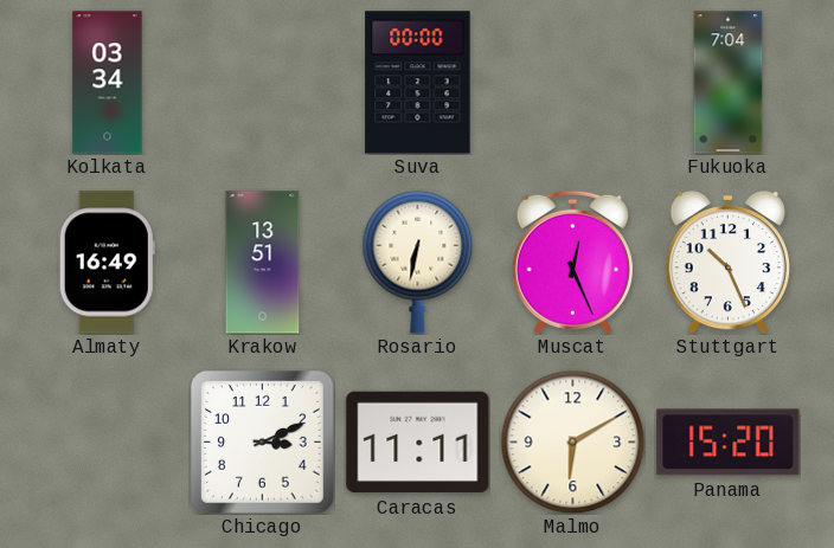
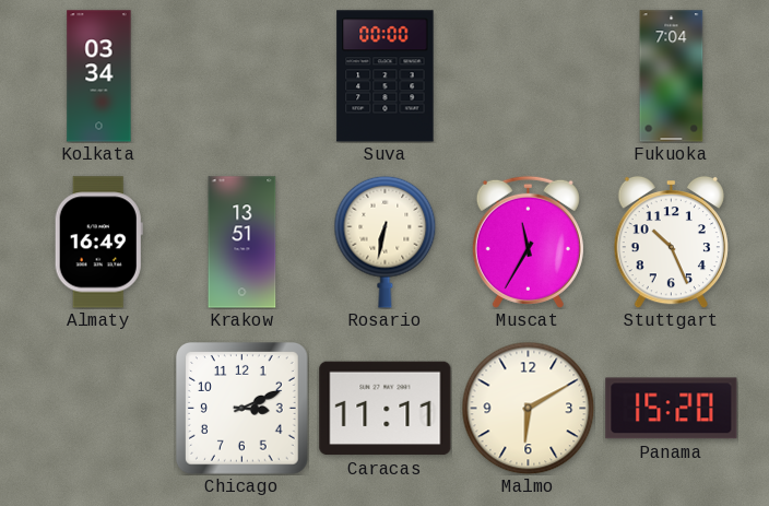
Muscat: 12:26 -> 11:35
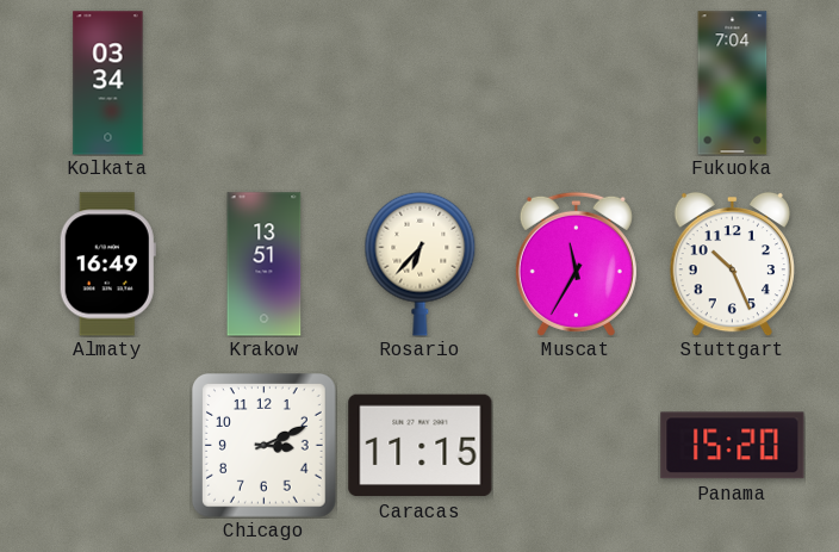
Suva: 00:00 -> none
Rosario: 6:32 -> 6:37
Caracas: 11:11 -> 11:15
Malmo: 6:10 -> none
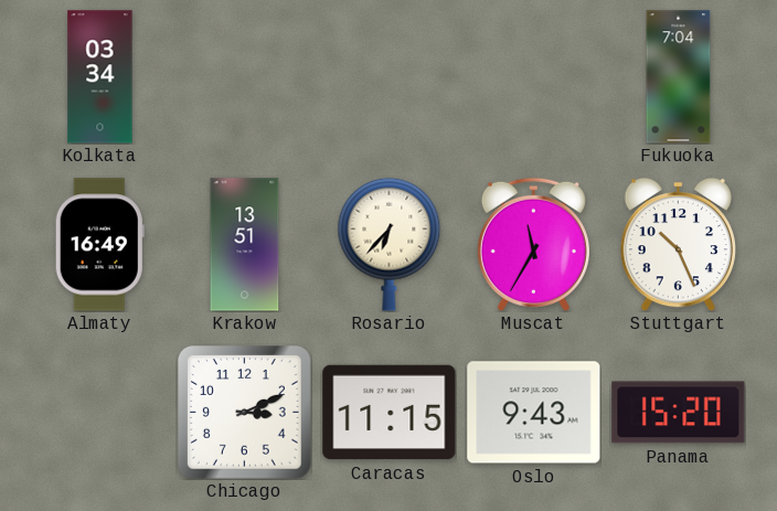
Oslo: none -> 9:43
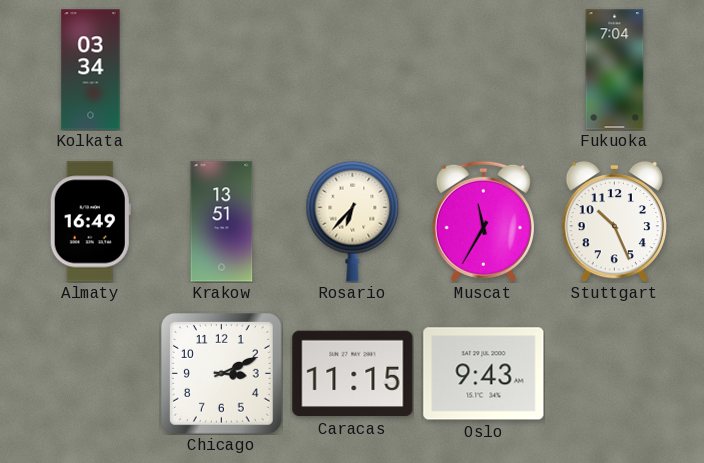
Panama: 15:20 -> none
